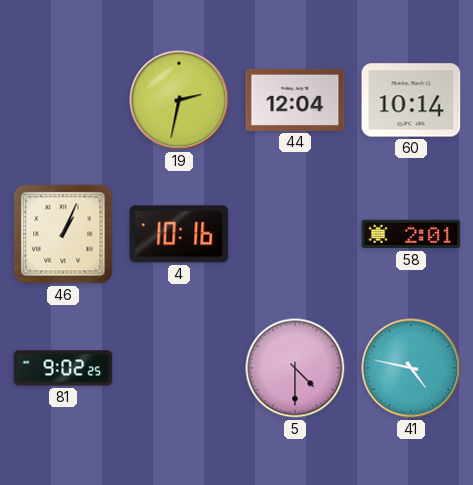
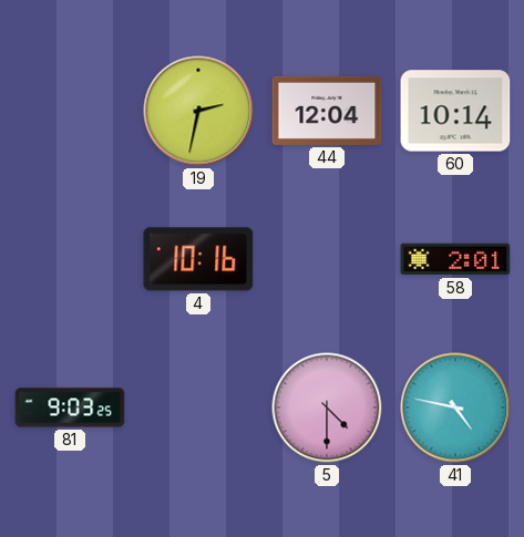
46: 1:04 -> none
81: 9:02 -> 9:03
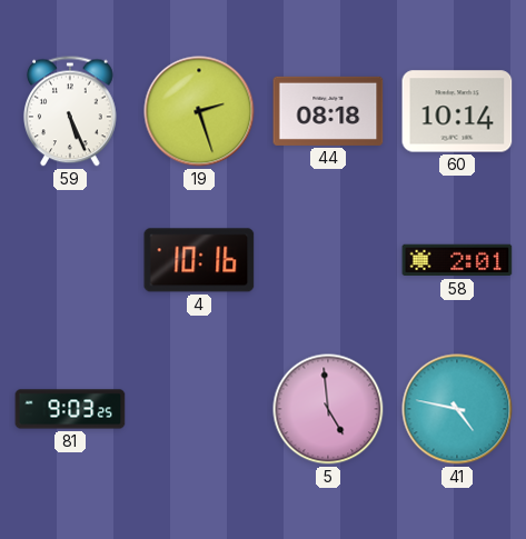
59: none -> 5:26
19: 2:32 -> 2:27
44: 12:04 -> 08:18
5: 4:30 -> 4:59
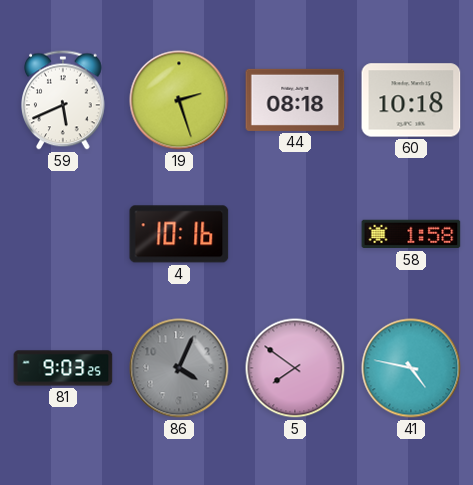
59: 5:26 -> 5:41
60: 10:14 -> 10:18
58: 2:01 -> 1:58
86: none -> 4:04
5: 4:59 -> 7:51
